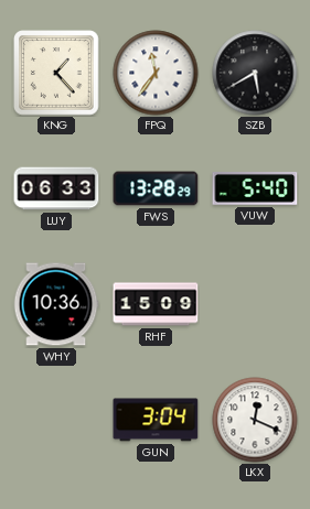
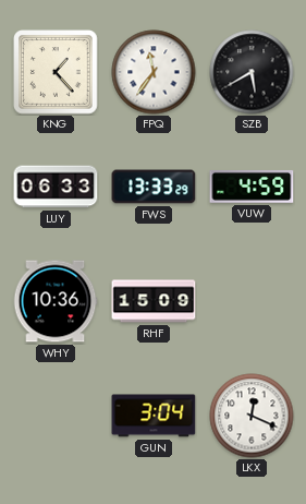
FWS: 13:28 -> 13:33
VUW: 5:40 -> 4:59
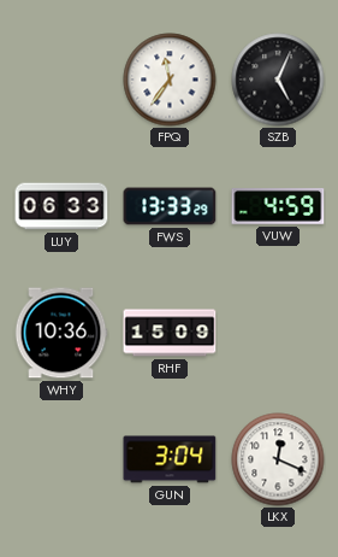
KNG: 1:23 -> none
SZB: 5:40 -> 5:04
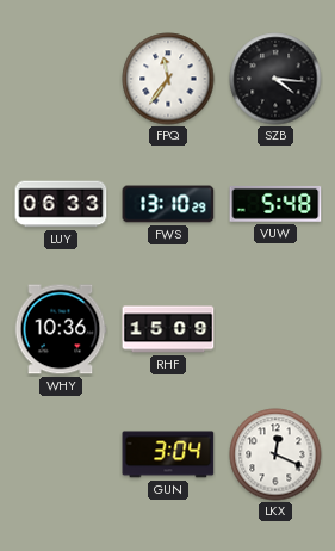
SZB: 5:04 -> 4:16
FWS: 13:33 -> 13:10
VUW: 4:59 -> 5:48
